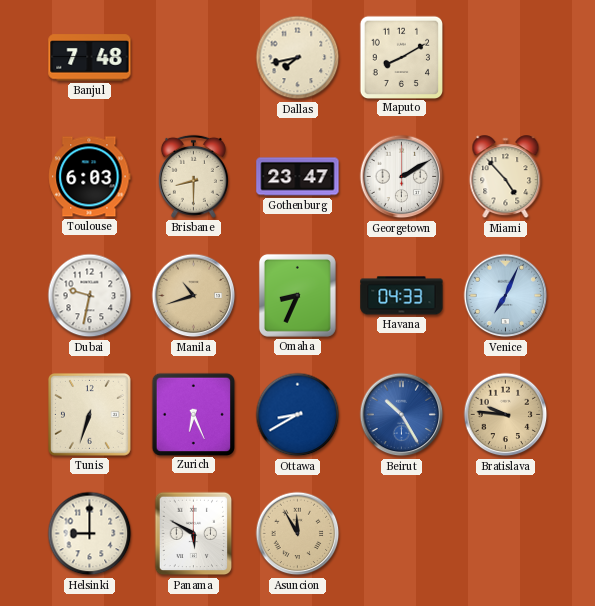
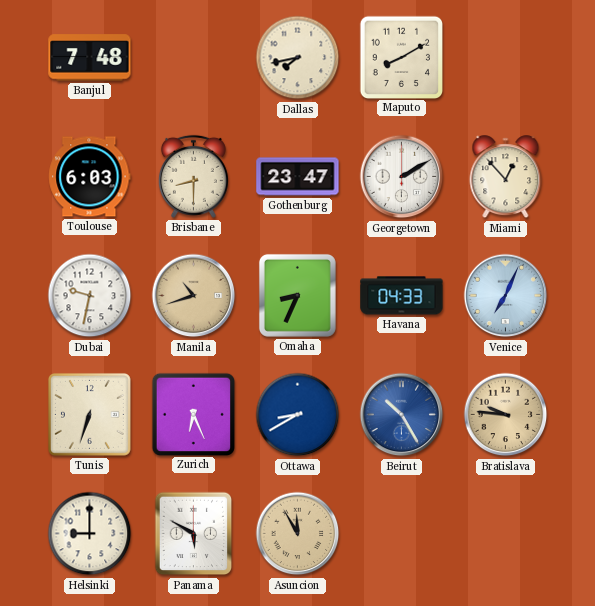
Miami: 4:53 -> 12:53
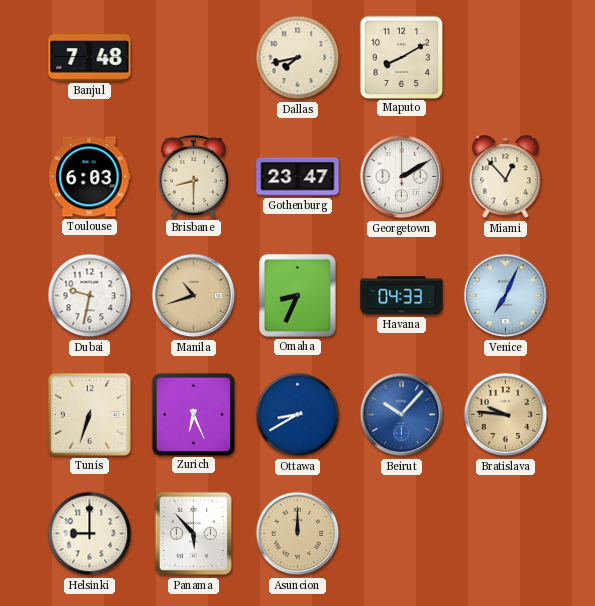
Beirut: 10:25 -> 10:07
Panama: 5:50 -> 5:53
Asuncion: 11:55 -> 12:00
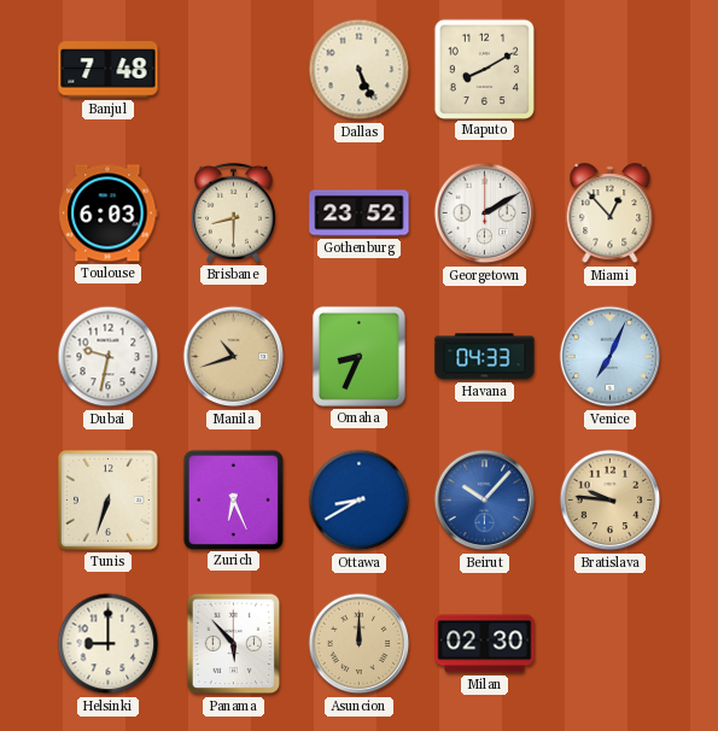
Dallas: 7:43 -> 5:26
Gothenburg: 23:47 -> 23:52
Milan: none -> 02:30
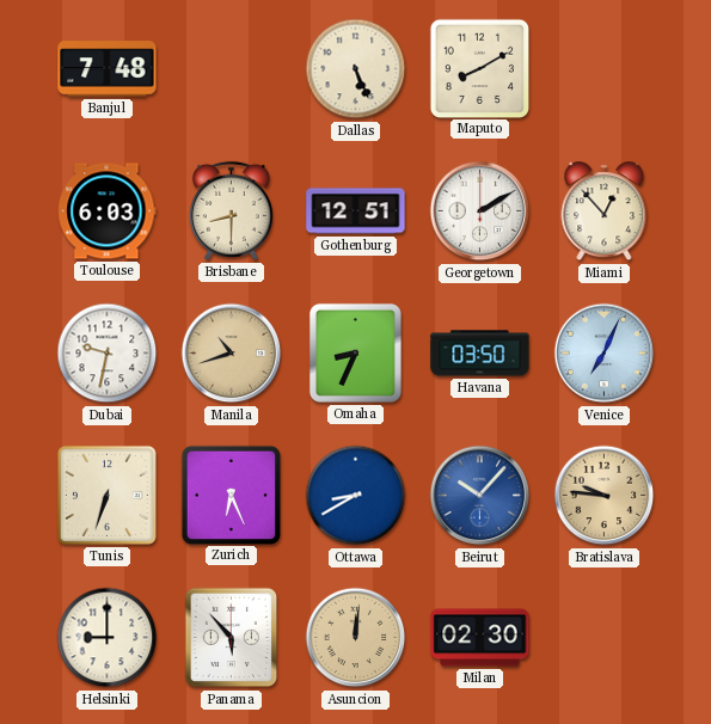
Gothenburg: 23:52 -> 12:51
Havana: 04:33 -> 03:50
Asuncion: 12:00 -> 12:01
